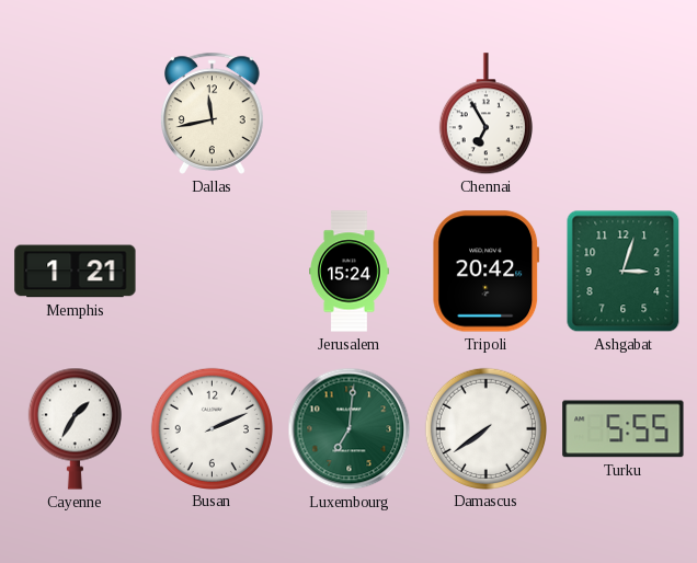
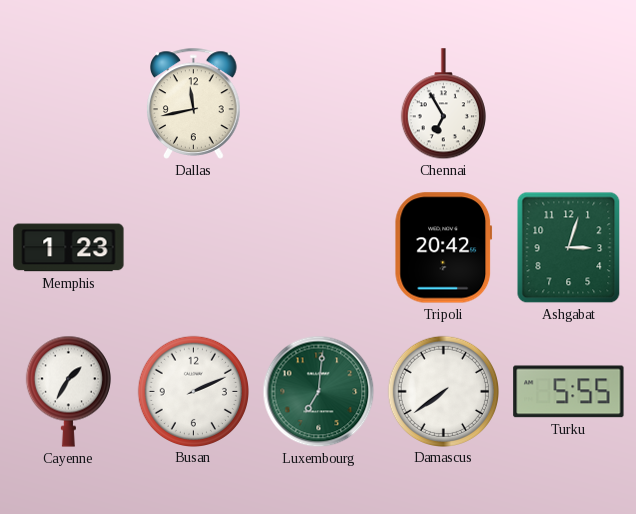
Memphis: 1:21 -> 1:23
Jerusalem: 15:24 -> none
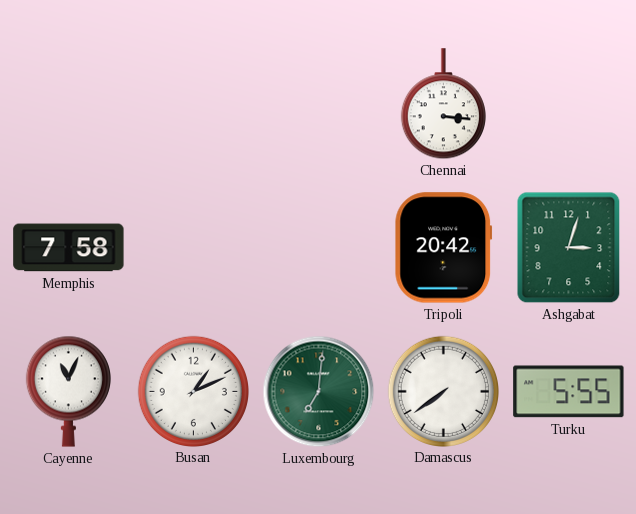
Dallas: 11:43 -> none
Chennai: 6:55 -> 3:16
Memphis: 1:23 -> 7:58
Cayenne: 1:35 -> 11:04
Busan: 2:11 -> 1:11
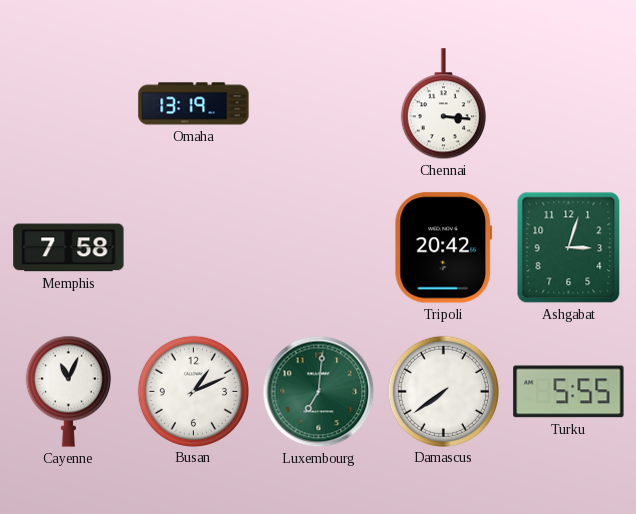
Omaha: none -> 13:19
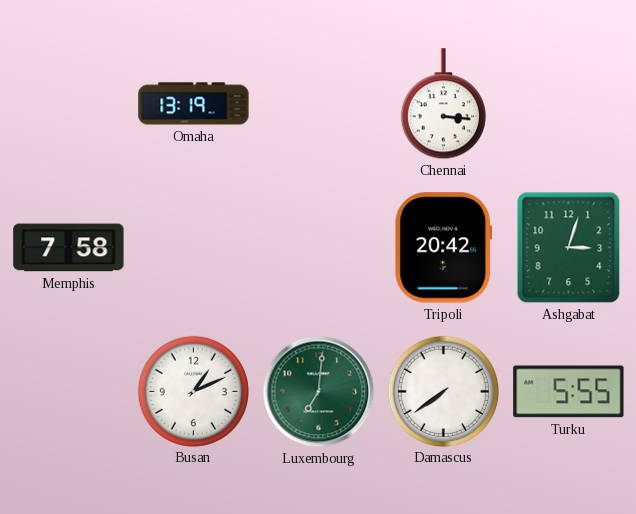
Cayenne: 11:04 -> none
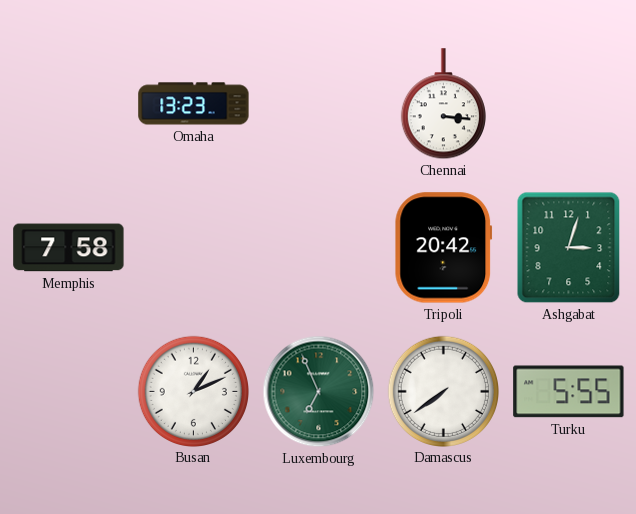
Omaha: 13:19 -> 13:23
Luxembourg: 7:01 -> 6:56
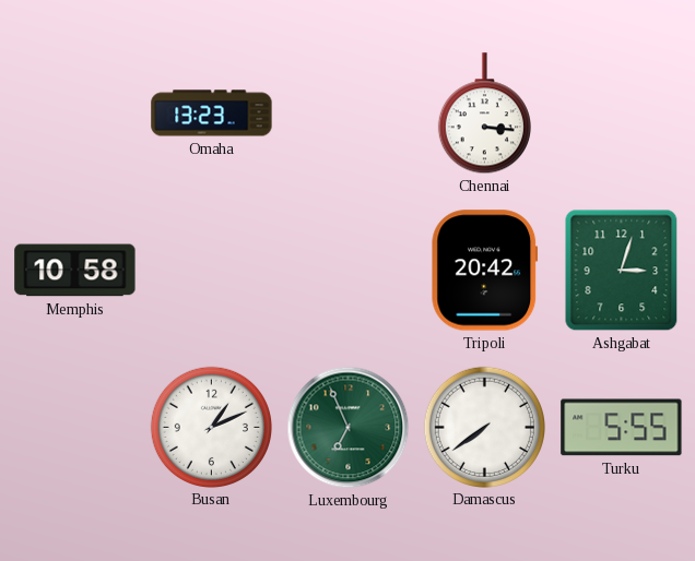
Memphis: 7:58 -> 10:58
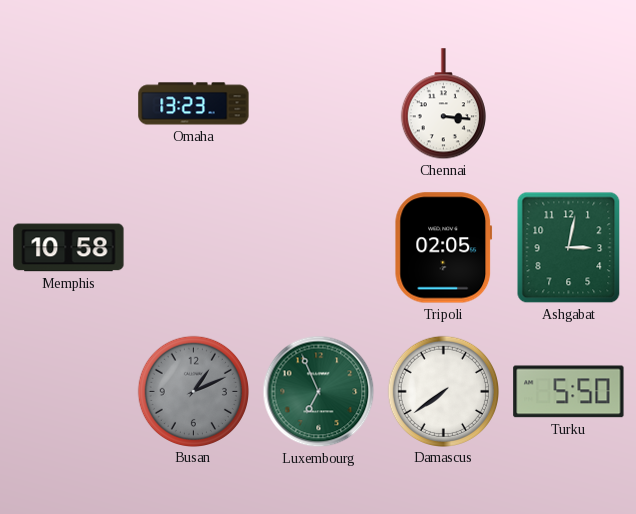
Tripoli: 20:42 -> 02:05
Ashgabat: 3:03 -> 3:02
Busan dial: white -> grey
Turku: 5:55 -> 5:50
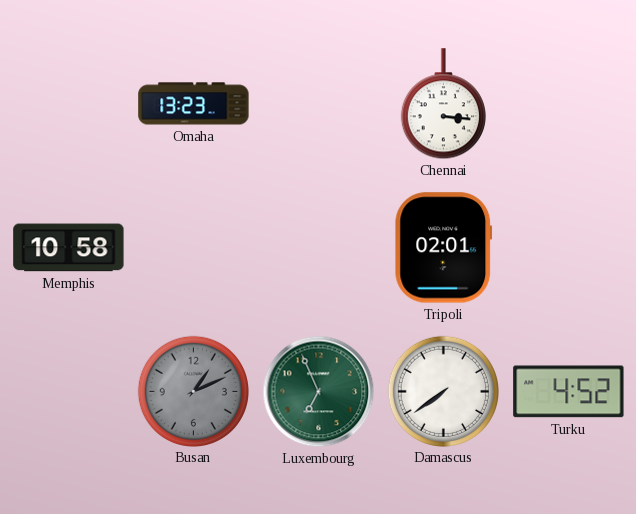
Tripoli: 02:05 -> 02:01
Ashgabat: 3:02 -> none
Turku: 5:50 -> 4:52
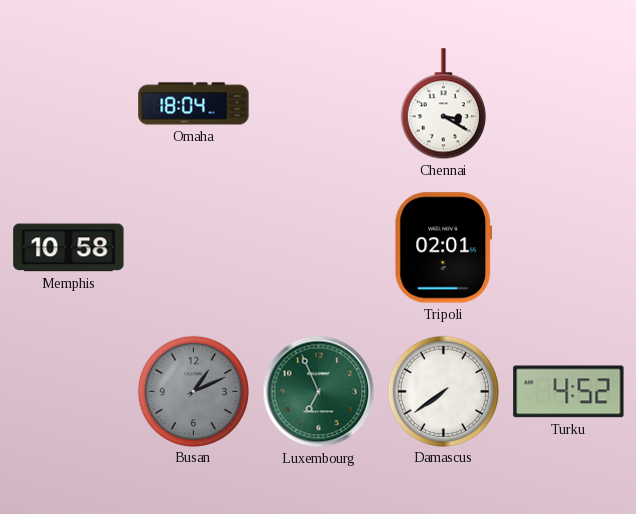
Omaha: 13:23 -> 18:04
Chennai: 3:16 -> 3:20
